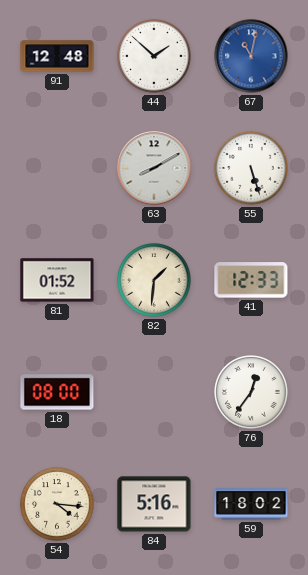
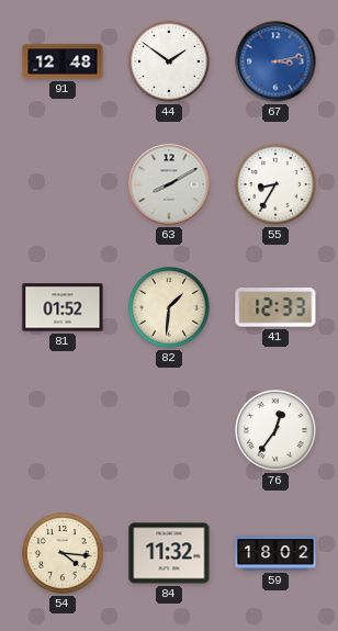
44: 1:52 -> 1:51
67: 11:02 -> 3:13
55: 5:27 -> 8:35
18: 08:00 -> none
84: 5:16 -> 11:32
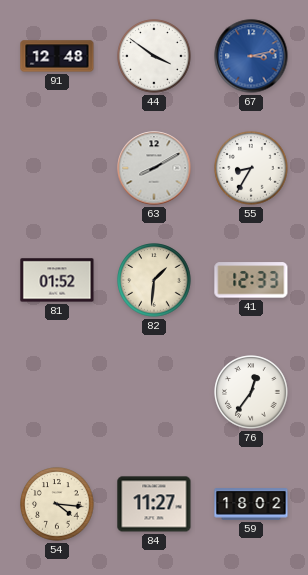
44: 1:51 -> 3:51
84: 11:32 -> 11:27
